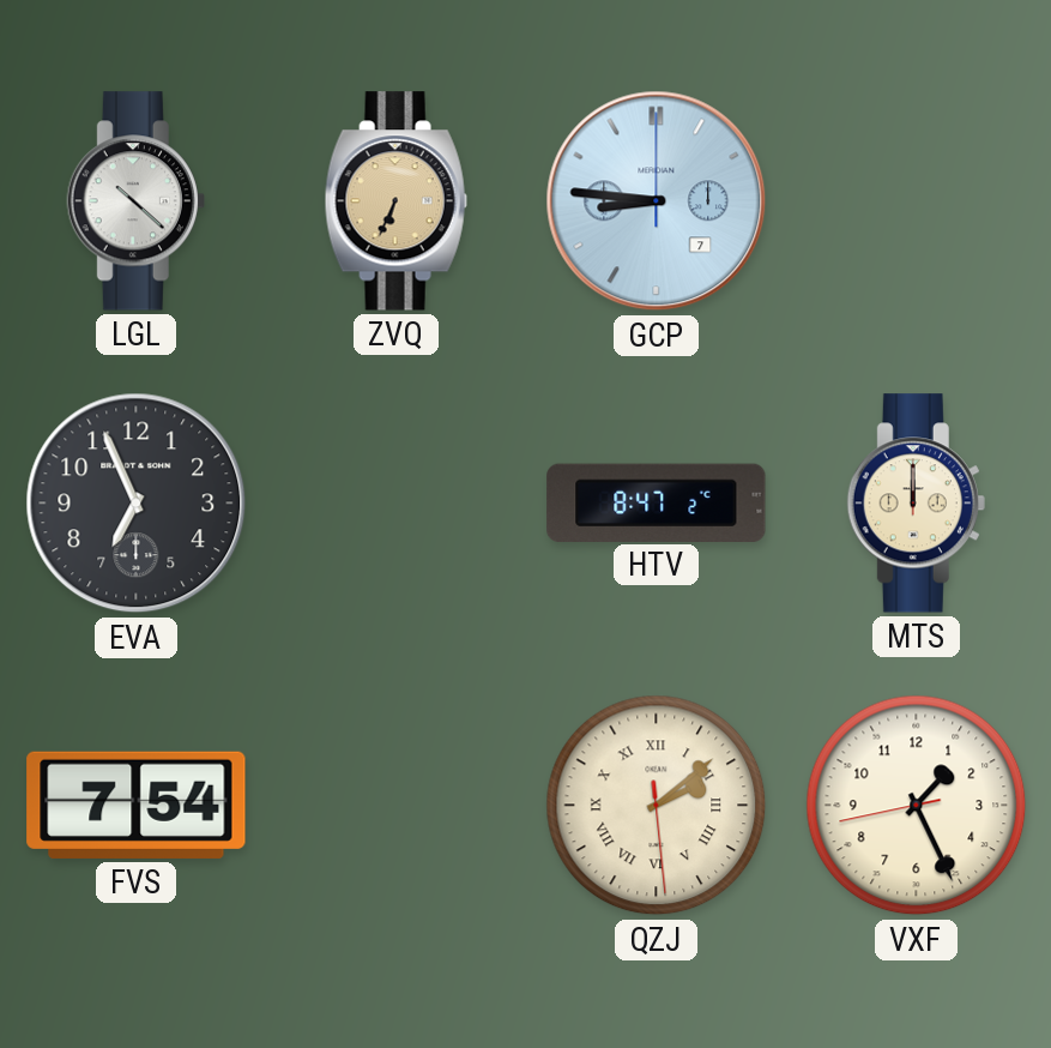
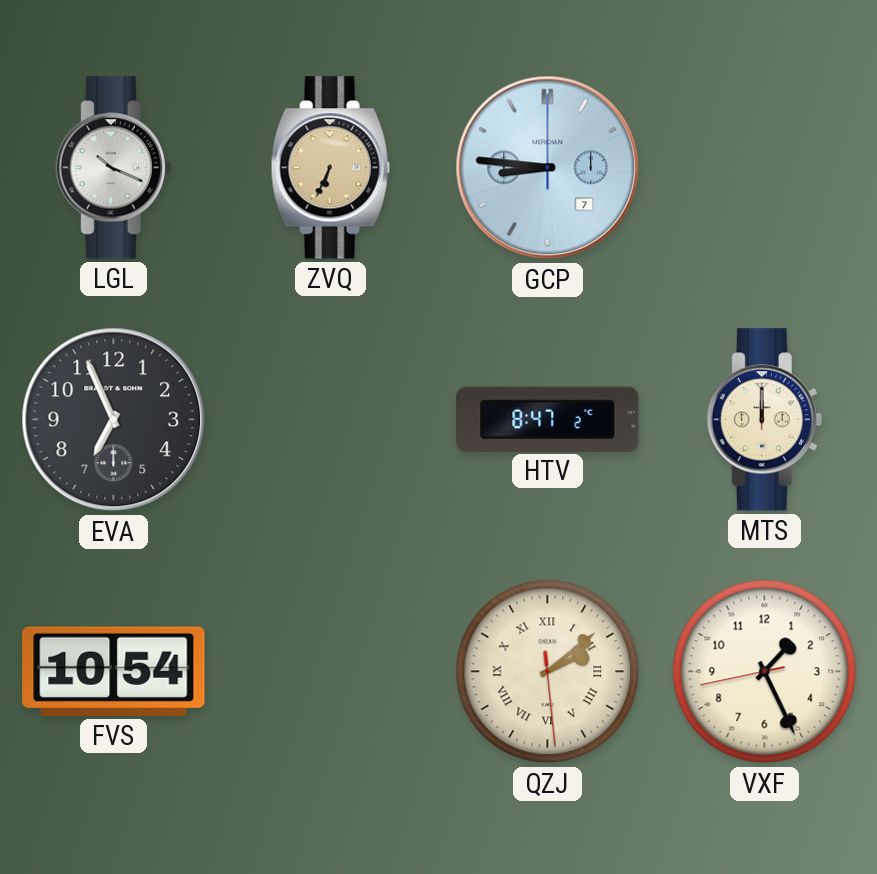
LGL: 10:22 -> 10:19
FVS: 7:54 -> 10:54
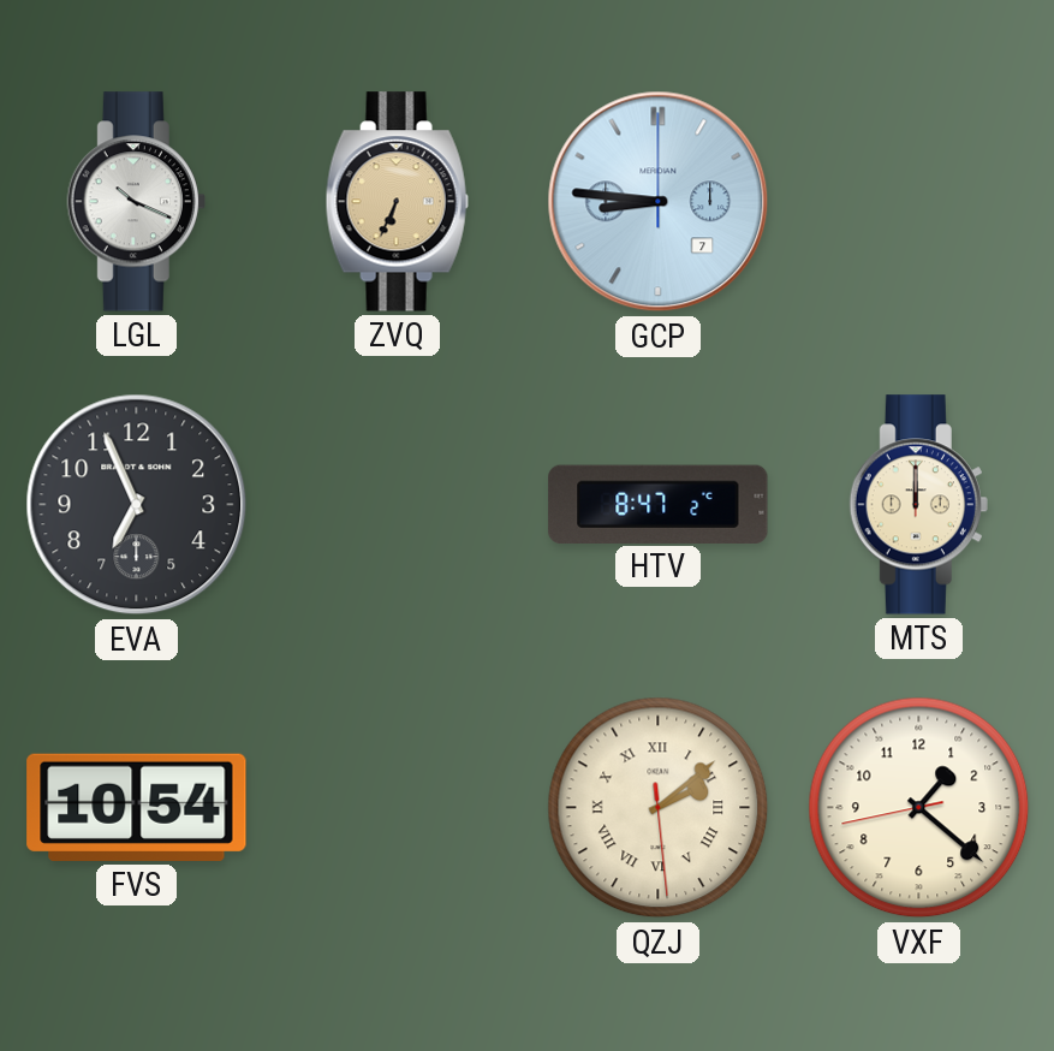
VXF: 1:25 -> 1:21
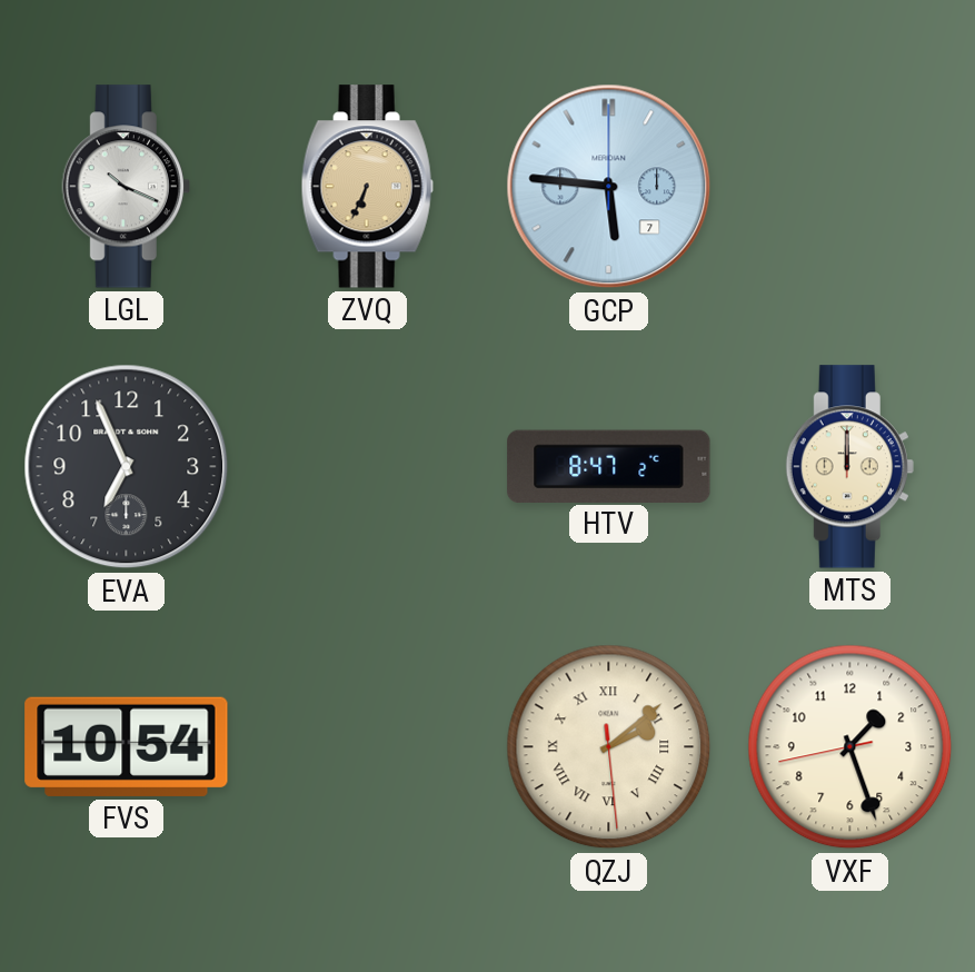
GCP: 8:46 -> 5:46
VXF: 1:21 -> 1:26
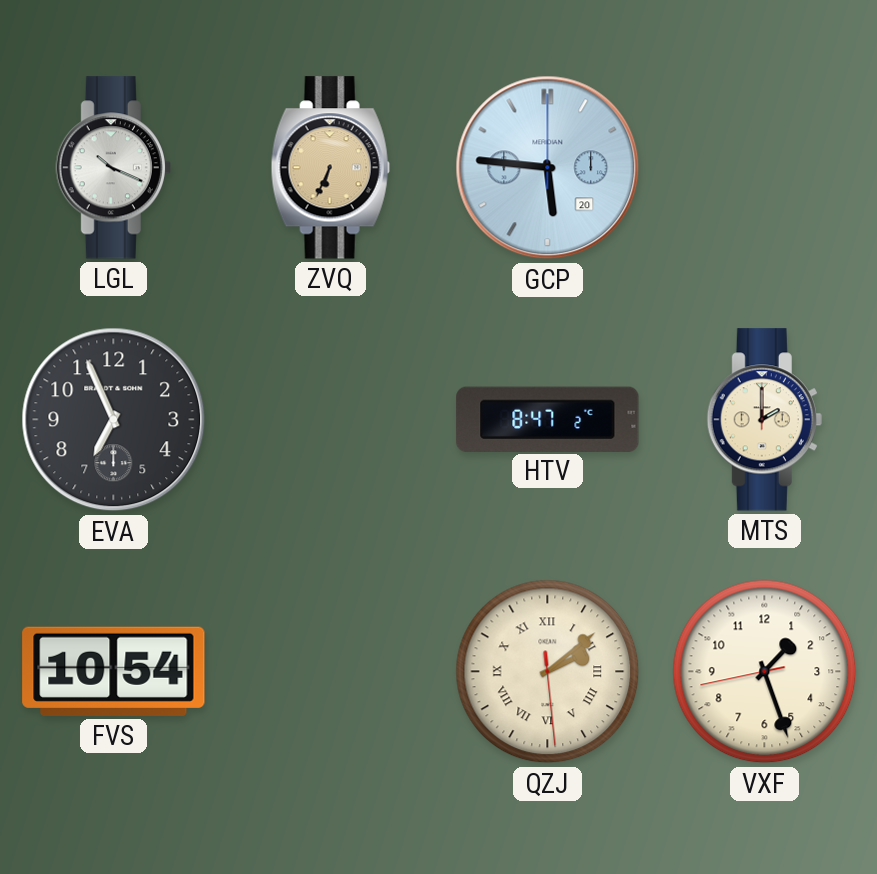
GCP date: 7 -> 20
MTS: 12:00 -> 2:00
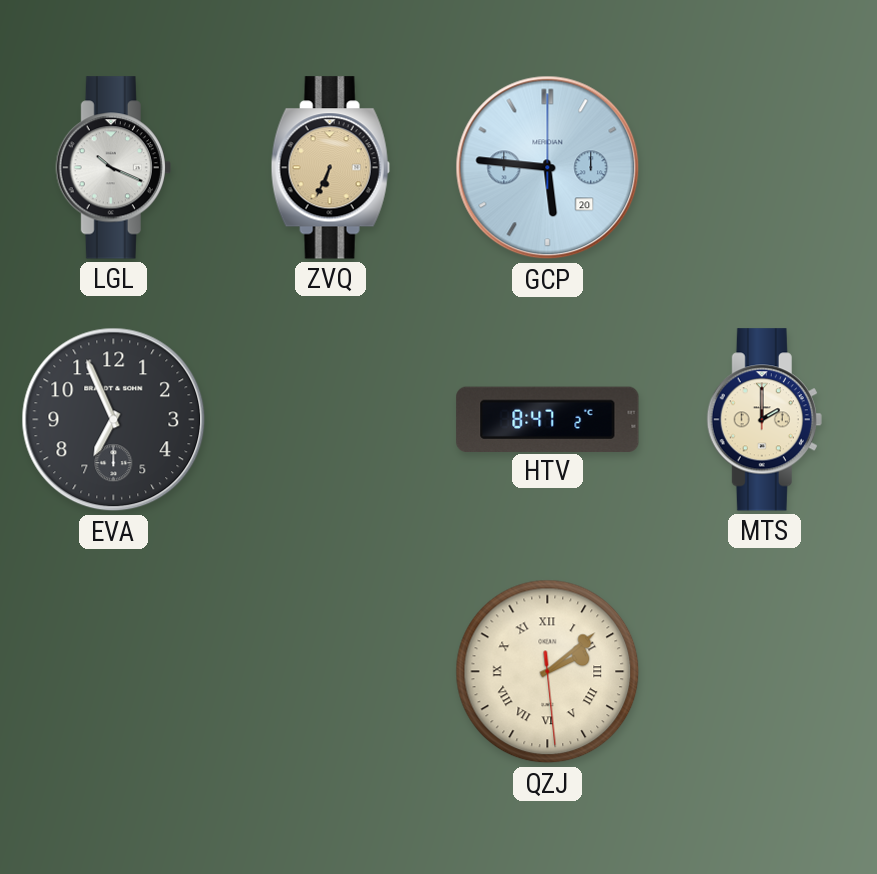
FVS: 10:54 -> none
VXF: 1:26 -> none
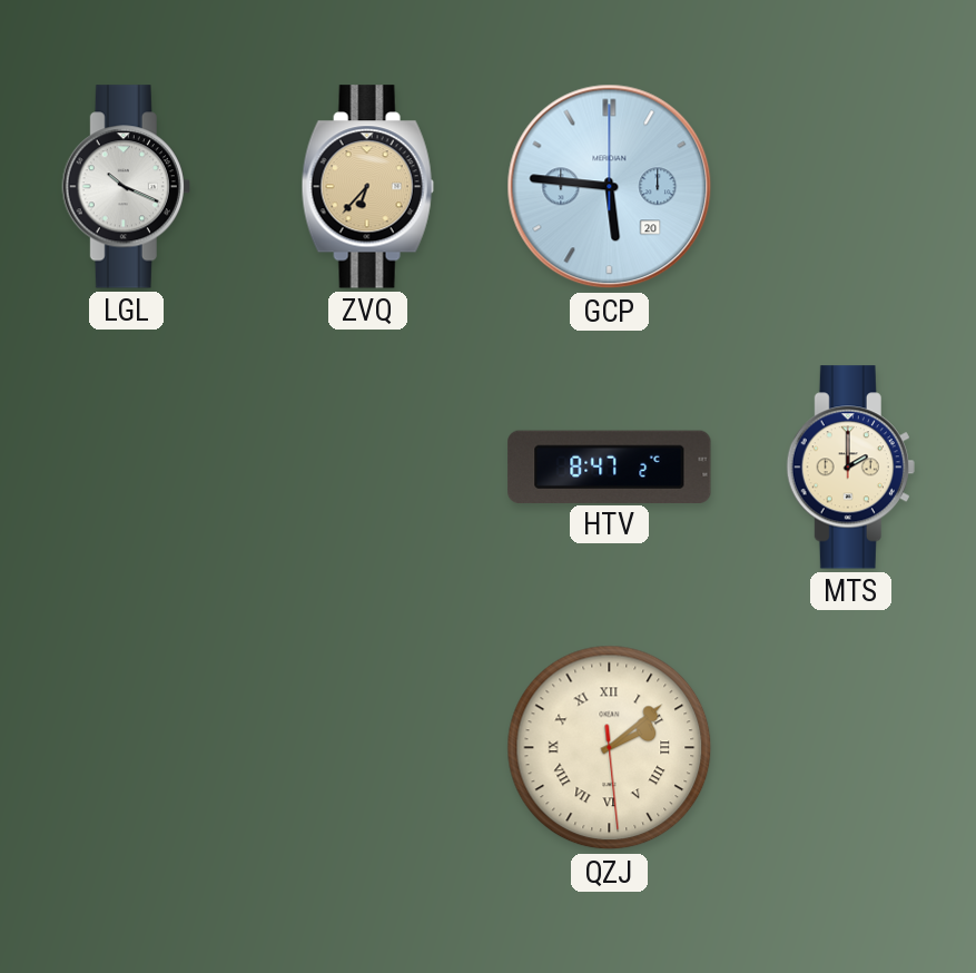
ZVQ: 6:34 -> 6:37
EVA: 6:56 -> none
